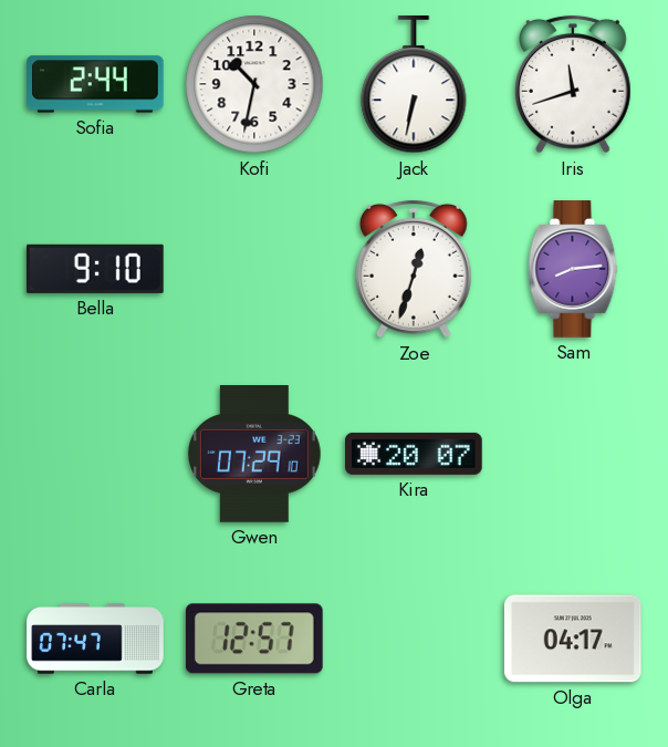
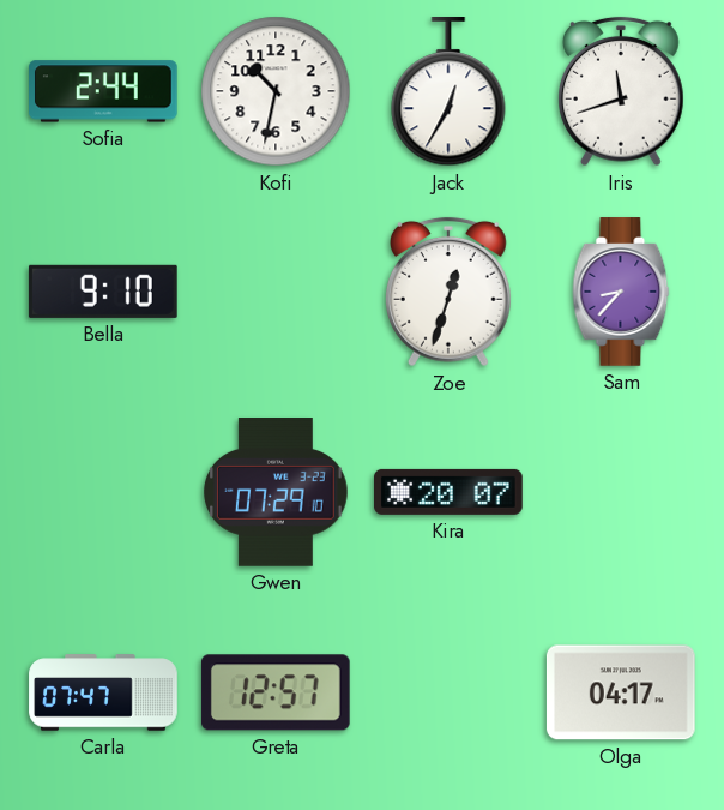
Jack: 6:32 -> 12:35
Sam: 8:14 -> 8:37
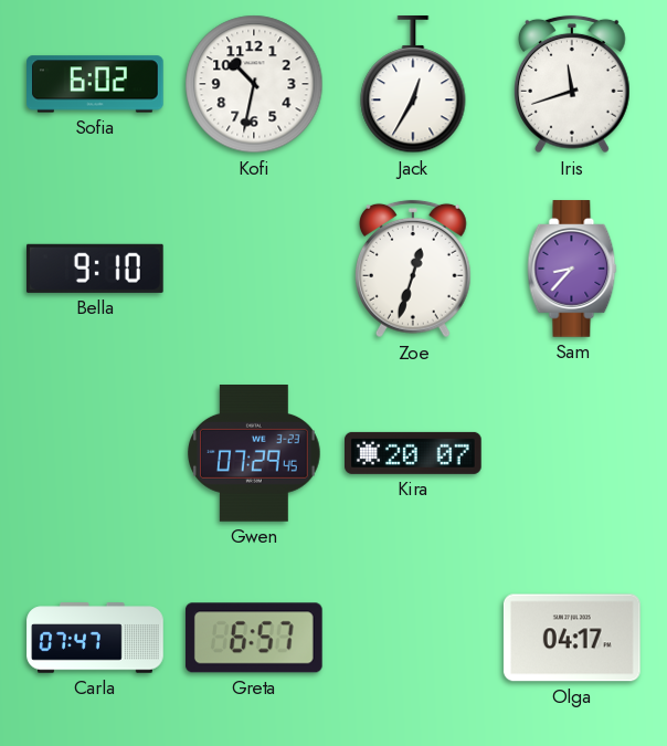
Sofia: 2:44 -> 6:02
Gwen: 07:29:10 -> 07:29:45
Greta: 12:57 -> 6:57
